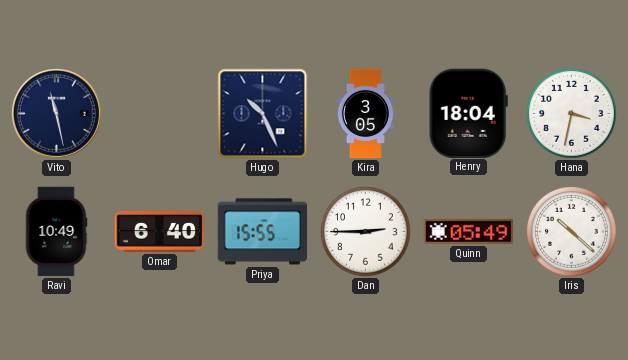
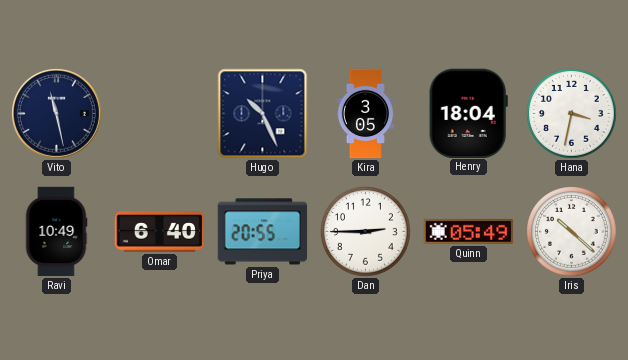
Priya: 15:55 -> 20:55
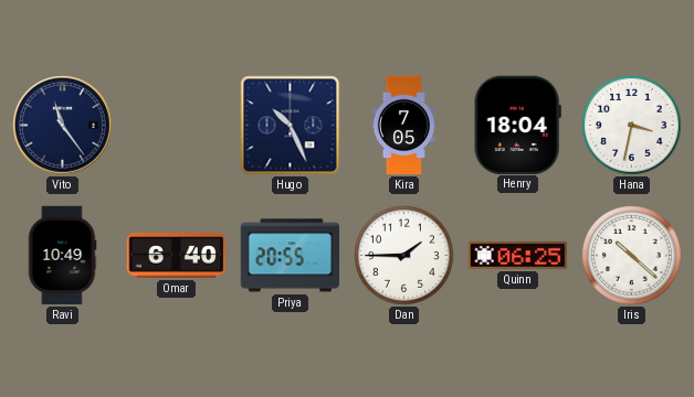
Vito: 11:28 -> 11:24
Kira: 3:05 -> 7:05
Dan: 2:45 -> 1:45
Quinn: 05:49 -> 06:25
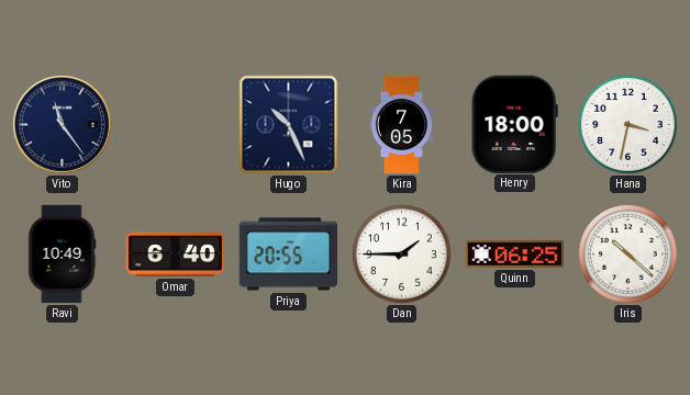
Henry: 18:04 -> 18:00
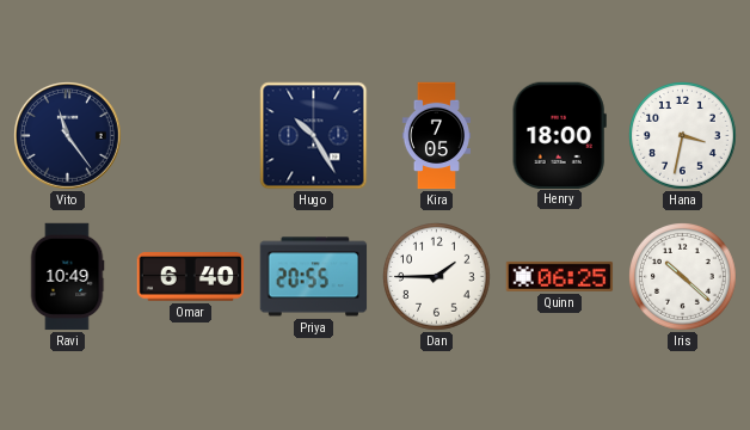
Hugo: 10:26 -> 10:25
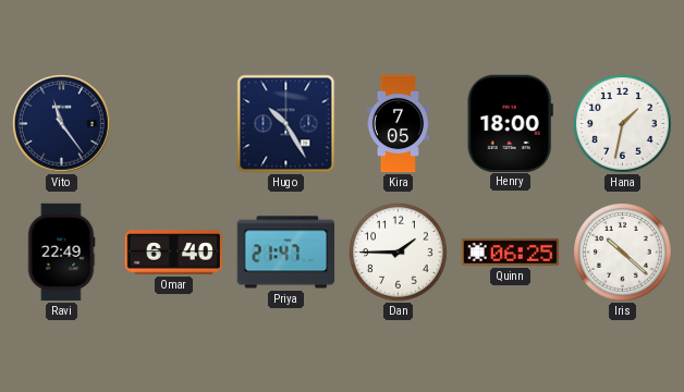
Hana: 3:32 -> 1:32
Ravi: 10:49 -> 22:49
Priya: 20:55 -> 21:47
